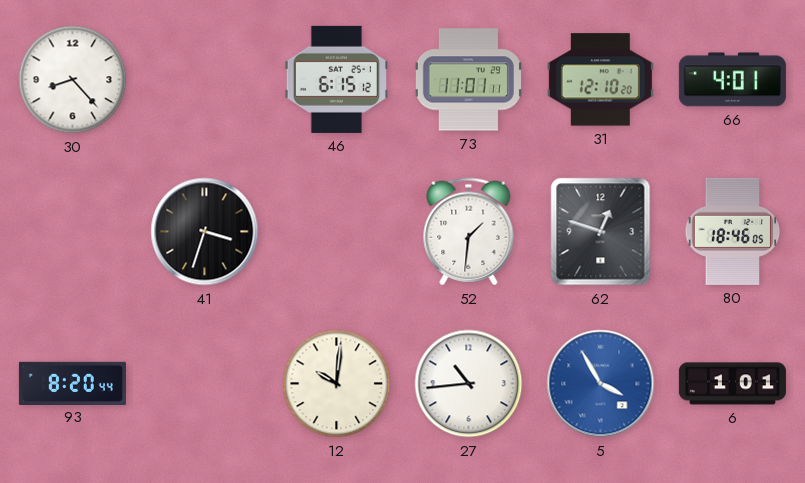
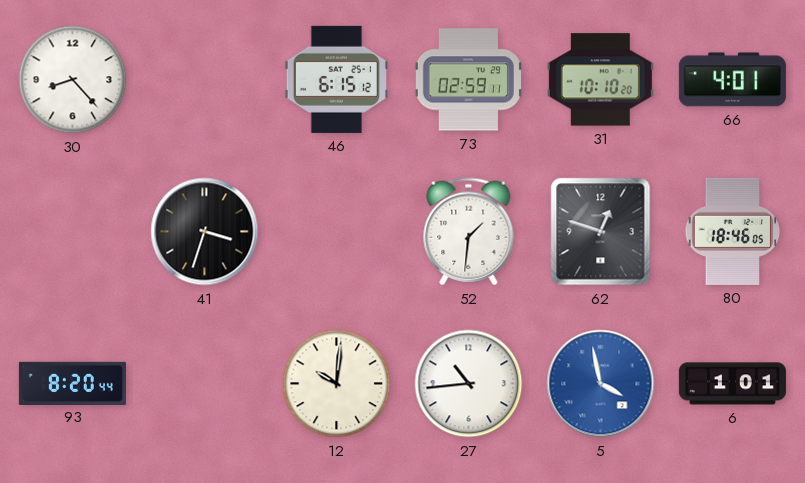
73: 11:01 -> 02:59
31: 12:10 -> 10:10
5: 3:55 -> 3:58
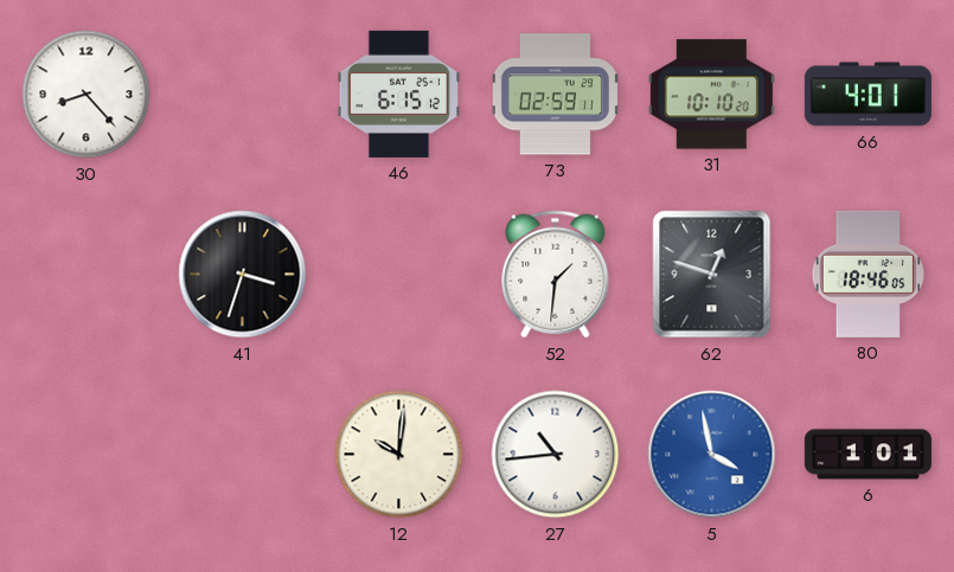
93: 8:20 -> none
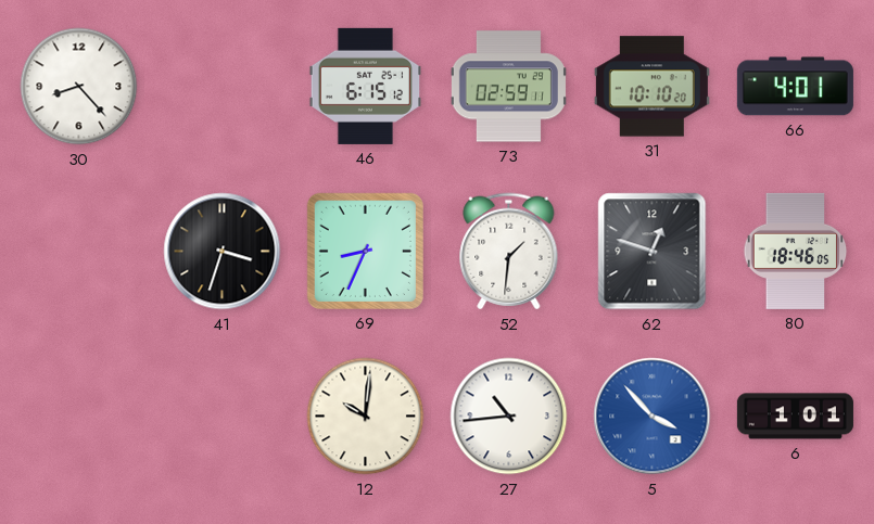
69: none -> 8:34
5: 3:58 -> 3:53
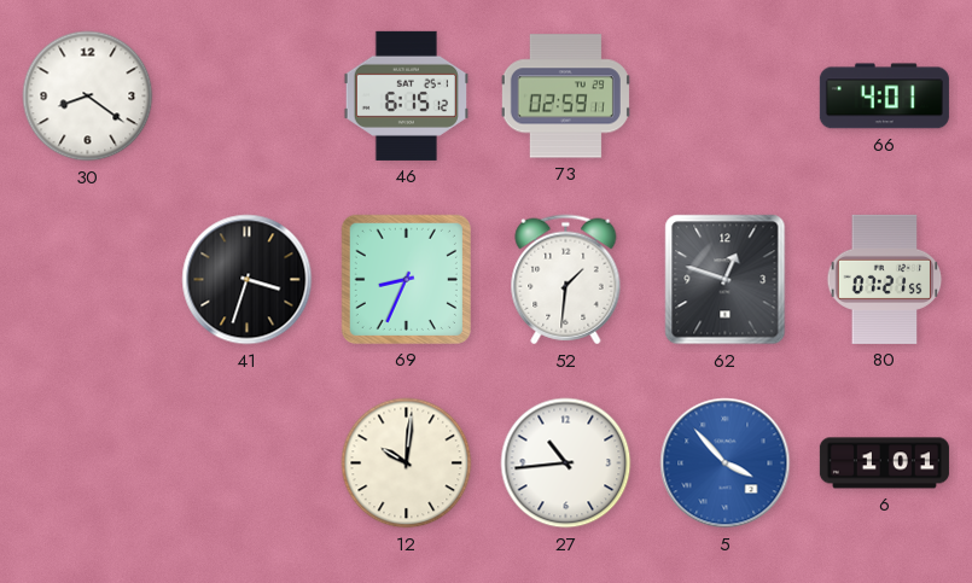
30: 8:23 -> 8:21
31: 10:10 -> none
80: 18:46 -> 07:21
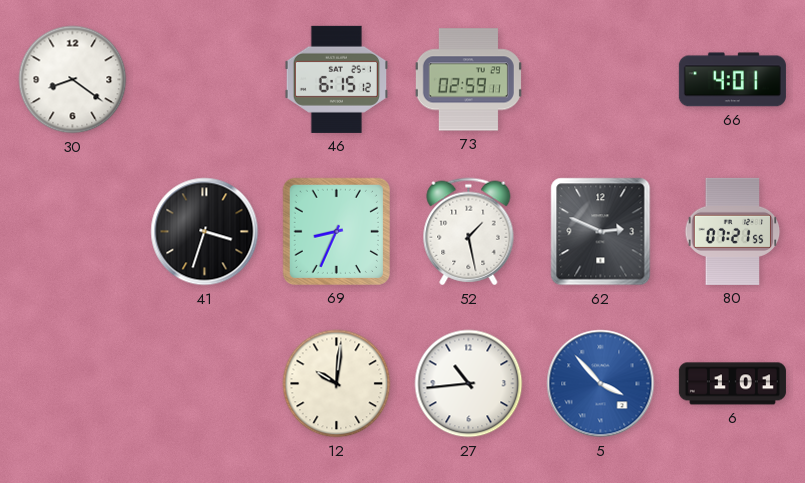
52: 1:31 -> 1:28
62: 12:48 -> 2:49
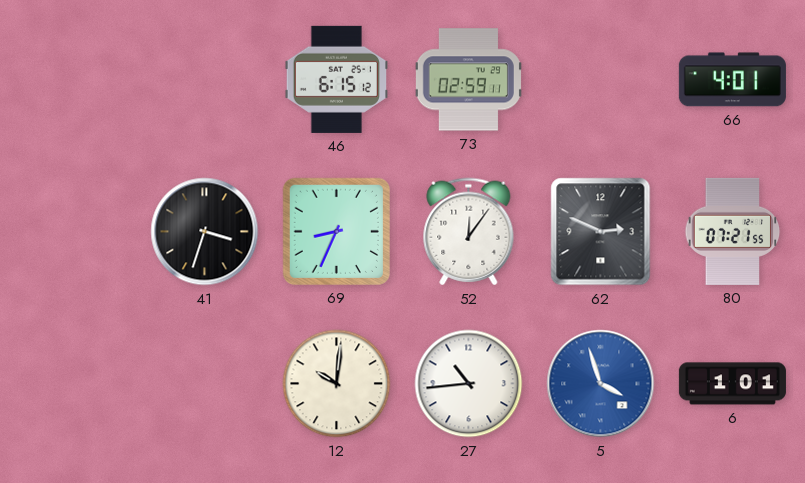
30: 8:21 -> none
52: 1:28 -> 12:06
5: 3:53 -> 3:57
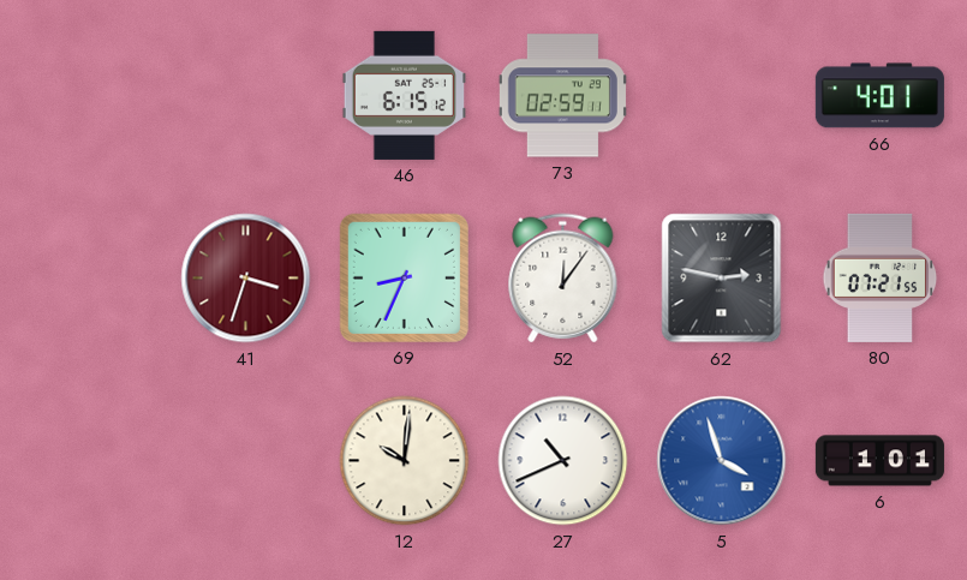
41 dial: black -> burgundy
62: 2:49 -> 2:47
27: 10:44 -> 10:41
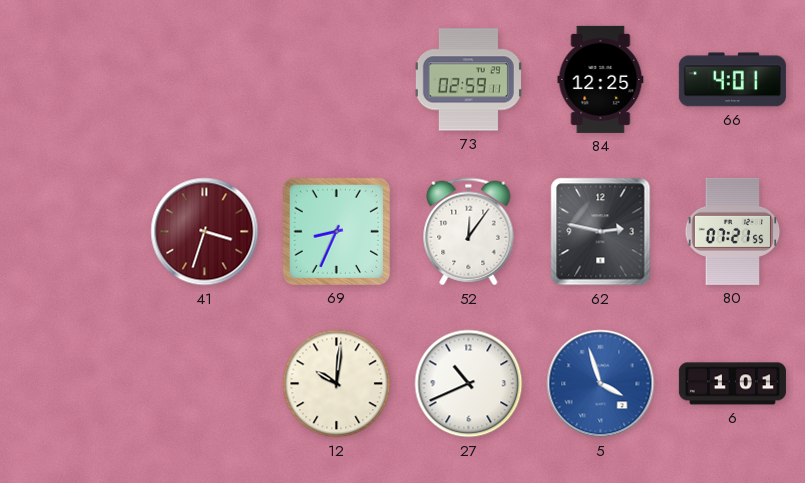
46: 6:15 -> none
84: none -> 12:25
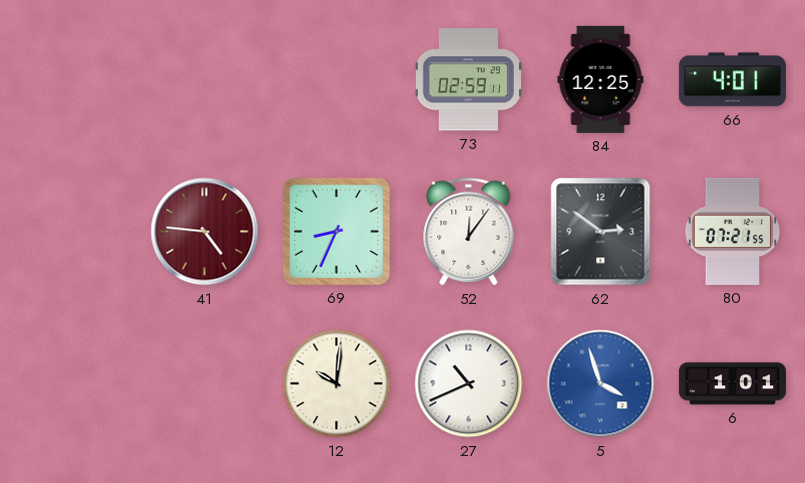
41: 3:33 -> 4:46
62: 2:47 -> 2:51
